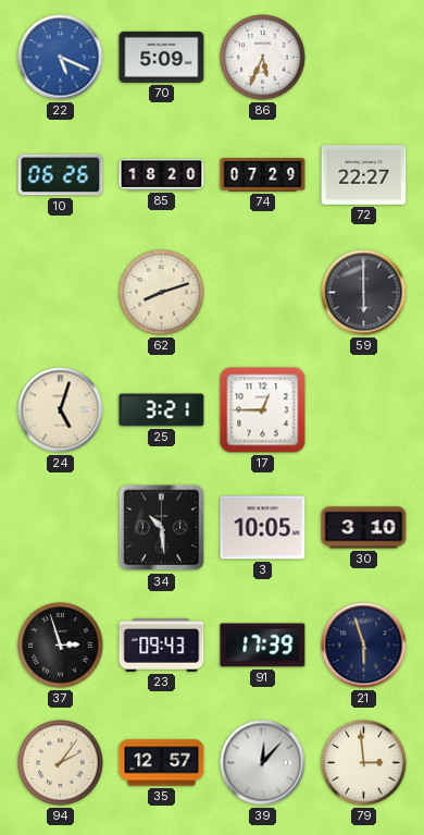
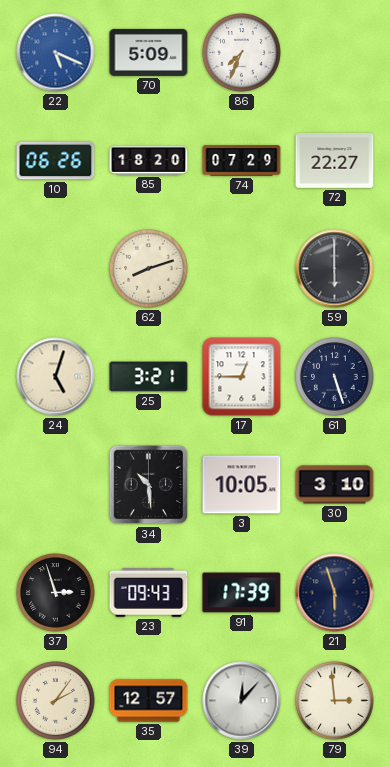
86: 5:34 -> 7:34
61: none -> 5:27
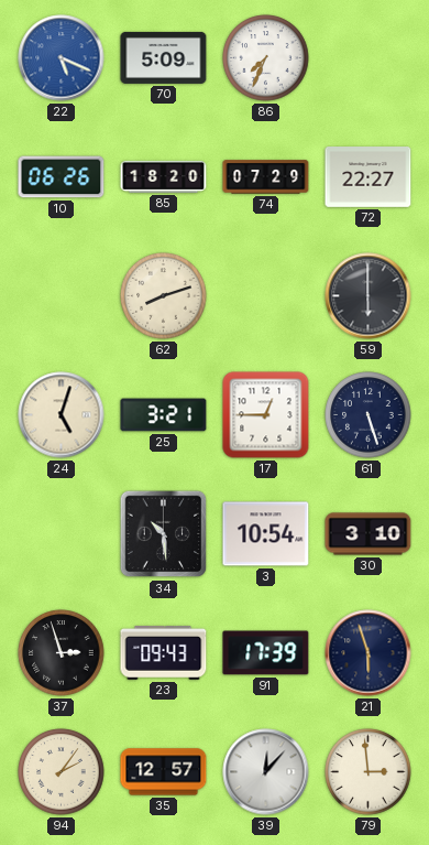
3: 10:05 -> 10:54
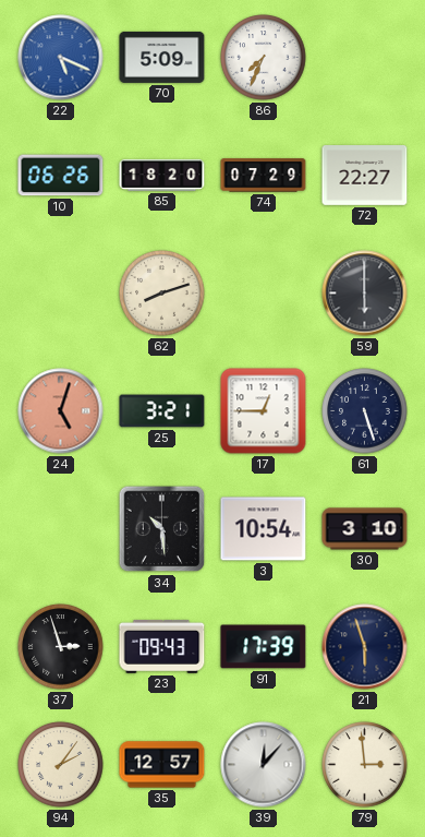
24 dial: cream -> salmon
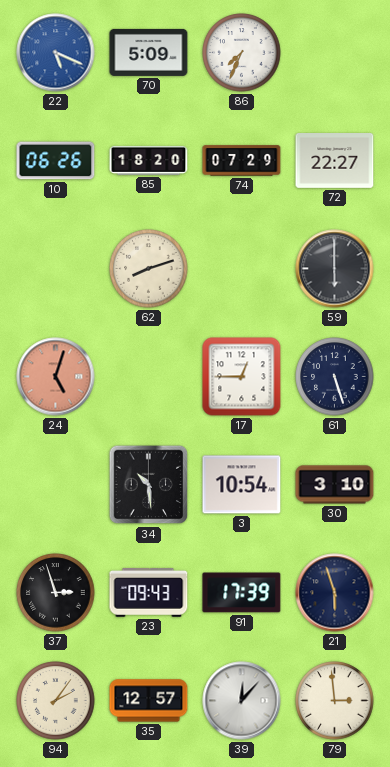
25: 3:21 -> none
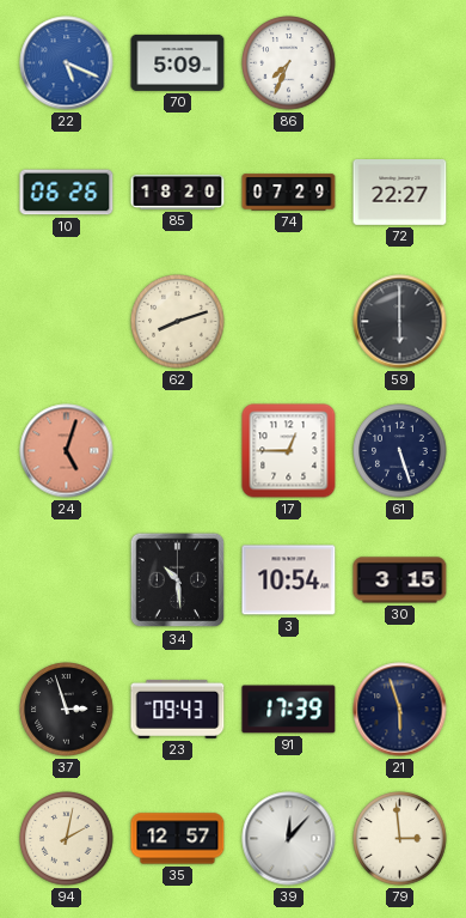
30: 3:10 -> 3:15
94: 2:06 -> 2:02
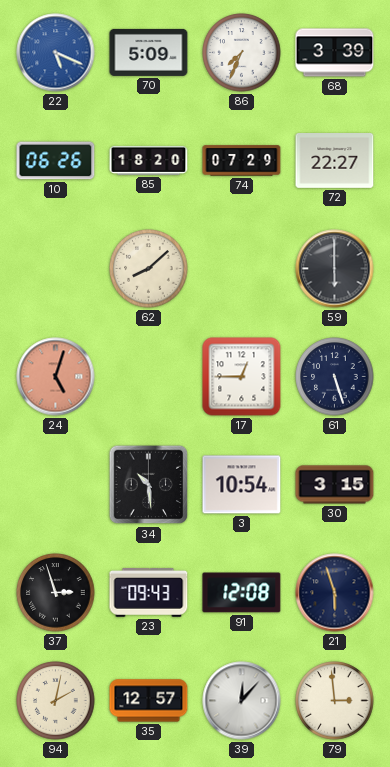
68: none -> 3:39
62: 8:12 -> 8:08
91: 17:39 -> 12:08
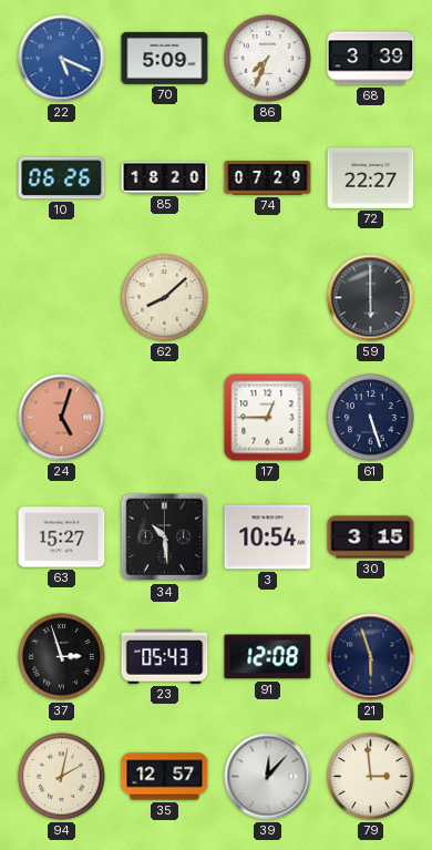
63: none -> 15:27
23: 09:43 -> 05:43
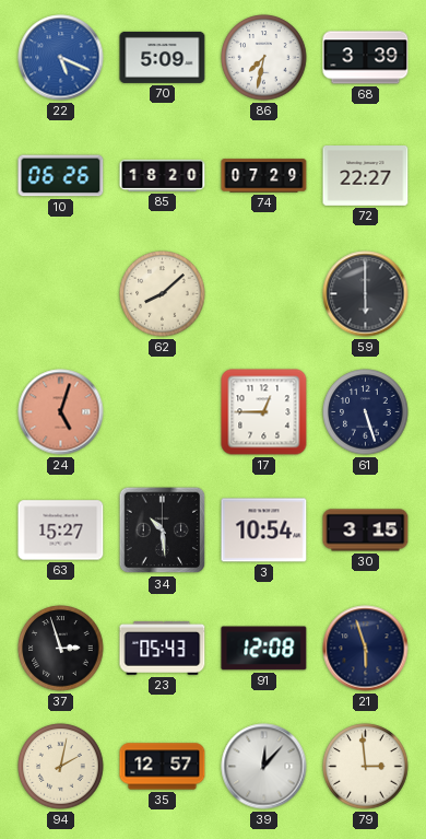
86: 7:34 -> 7:32
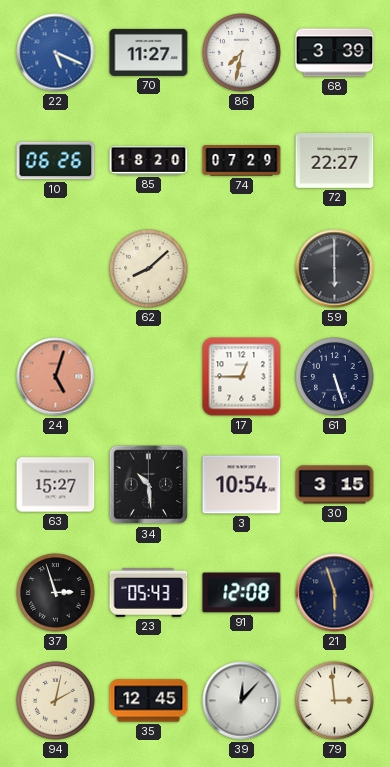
70: 5:09 -> 11:27
35: 12:57 -> 12:45
